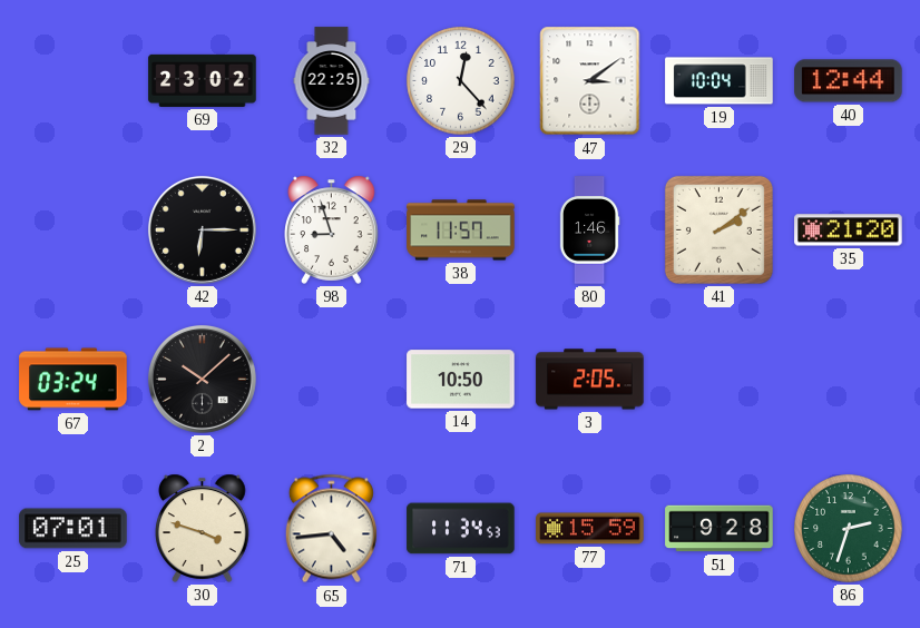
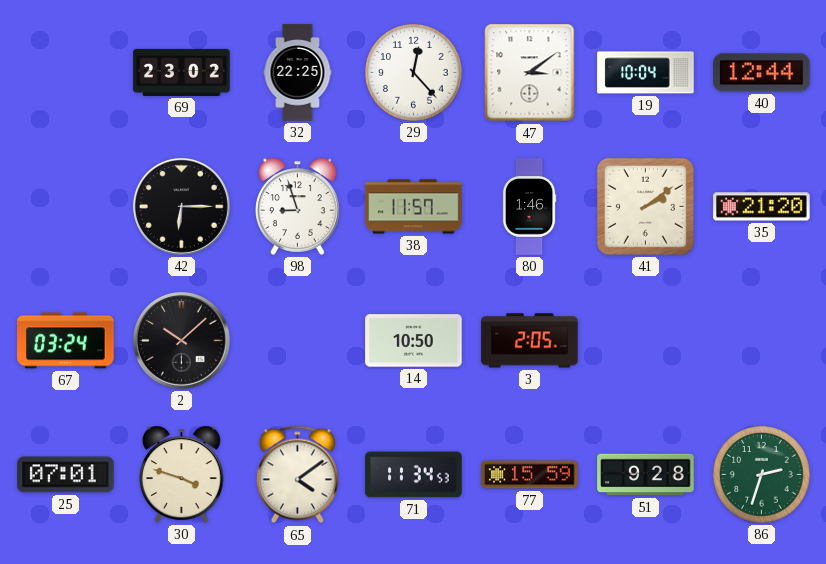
65: 4:44 -> 4:09
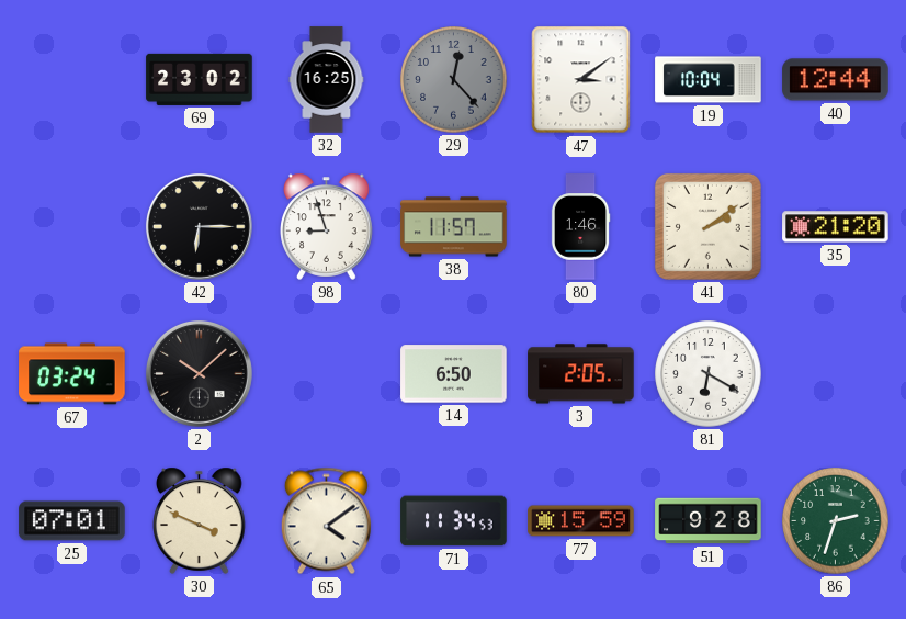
32: 22:25 -> 16:25
29 dial: white -> grey
14: 10:50 -> 6:50
81: none -> 6:20
30: 3:48 -> 3:49
